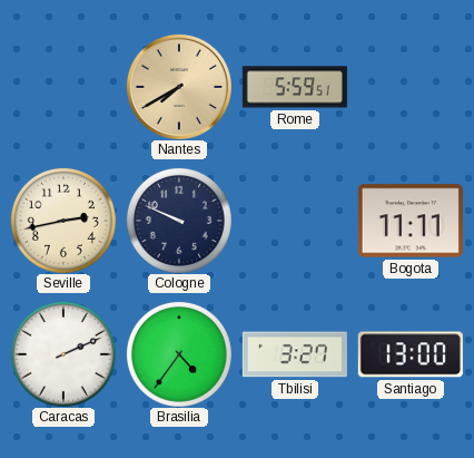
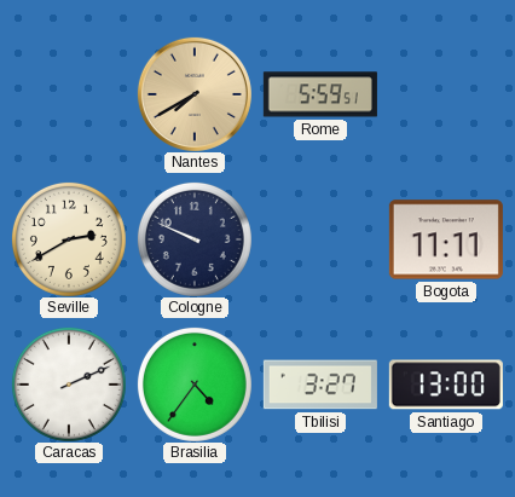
Seville: 2:43 -> 2:40
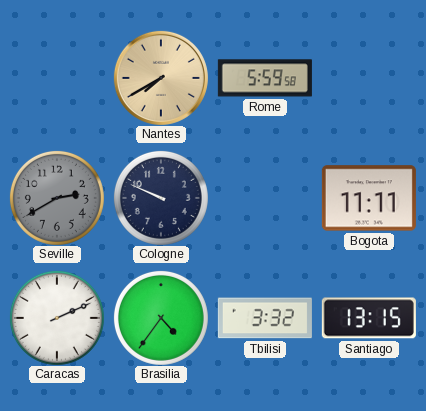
Rome: 5:59:51 -> 5:59:58
Seville dial: cream -> grey
Tbilisi: 3:27 -> 3:32
Santiago: 13:00 -> 13:15
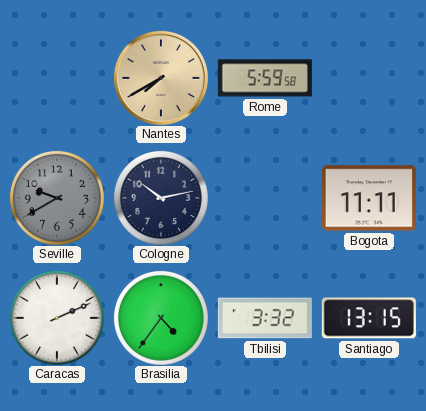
Seville: 2:40 -> 9:40
Cologne: 9:49 -> 10:13
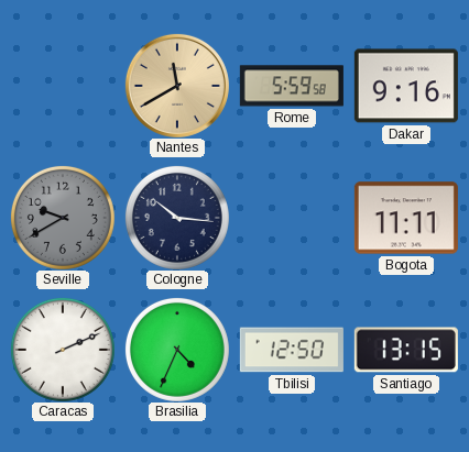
Nantes: 7:40 -> 11:40
Dakar: none -> 9:16
Cologne: 10:13 -> 10:16
Brasilia: 4:36 -> 4:34
Tbilisi: 3:32 -> 12:50
